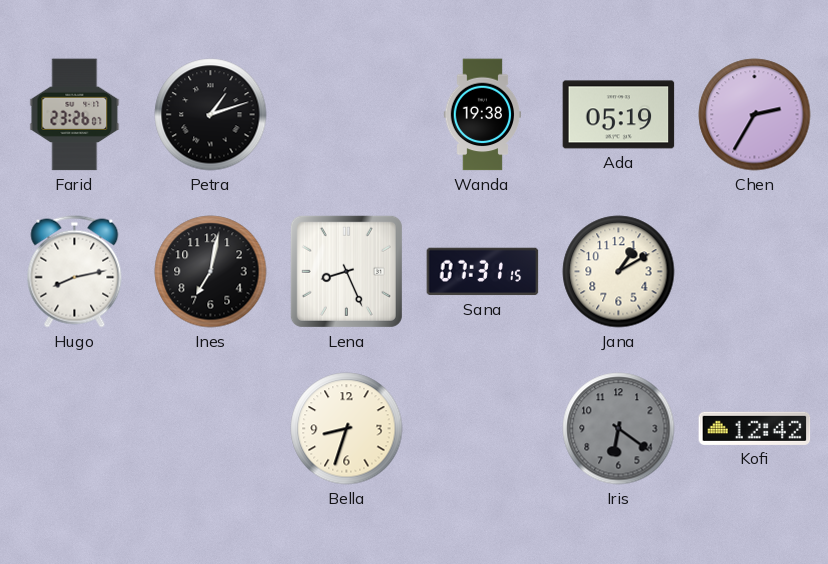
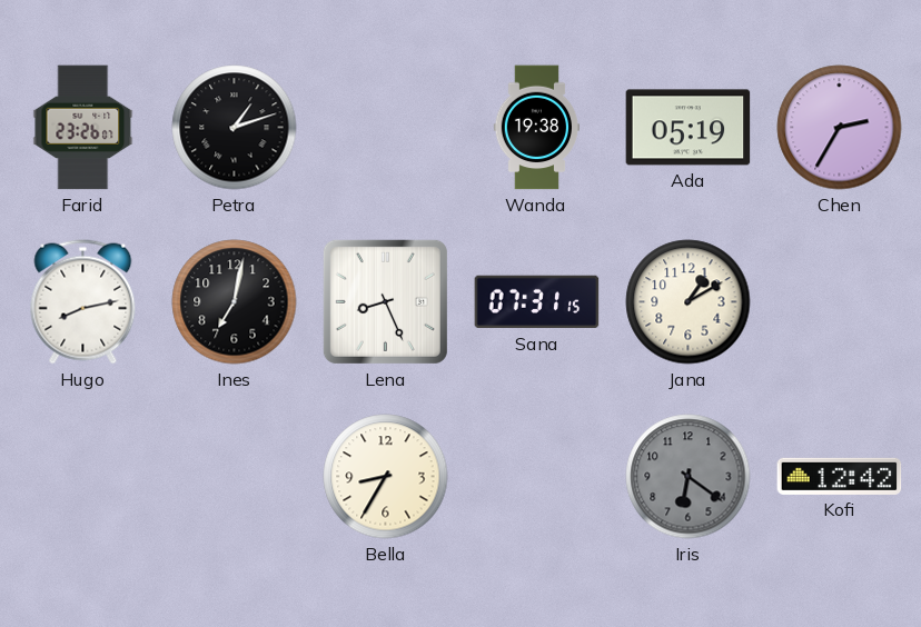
Bella: 8:33 -> 8:35
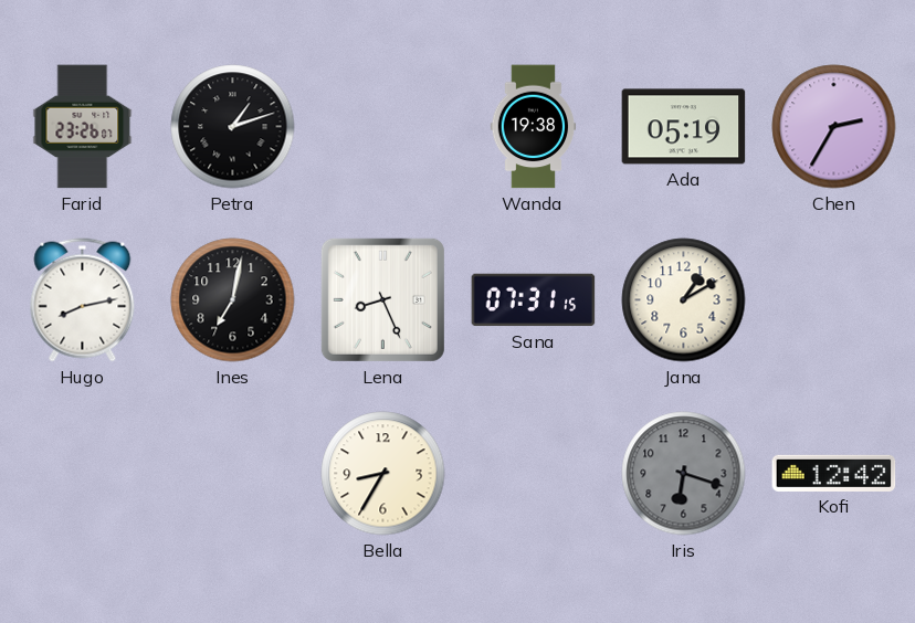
Iris: 6:21 -> 6:18
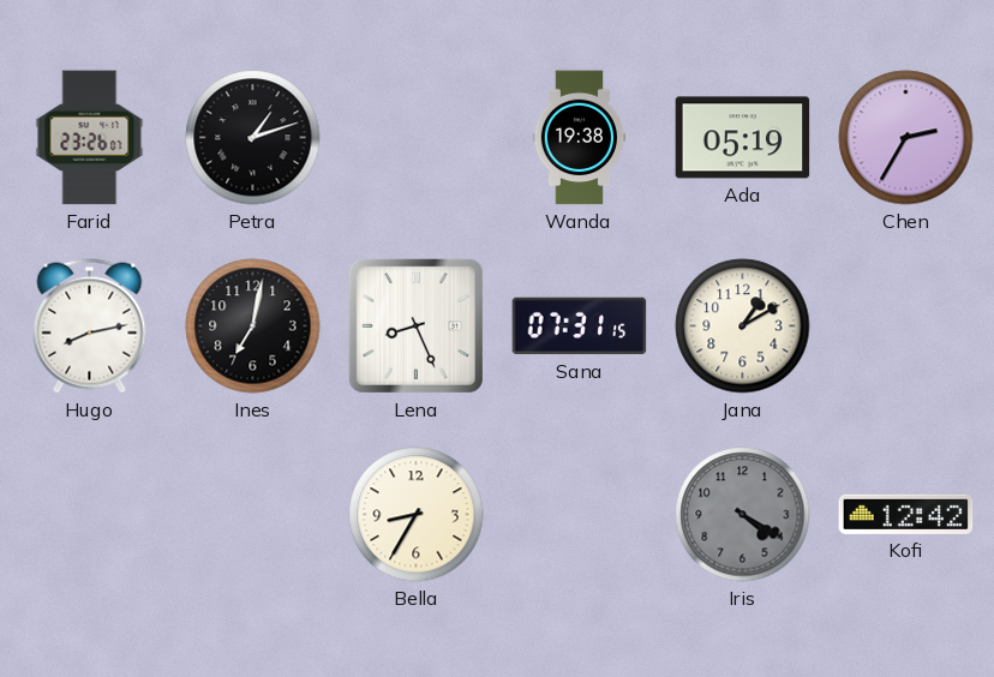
Iris: 6:18 -> 4:20
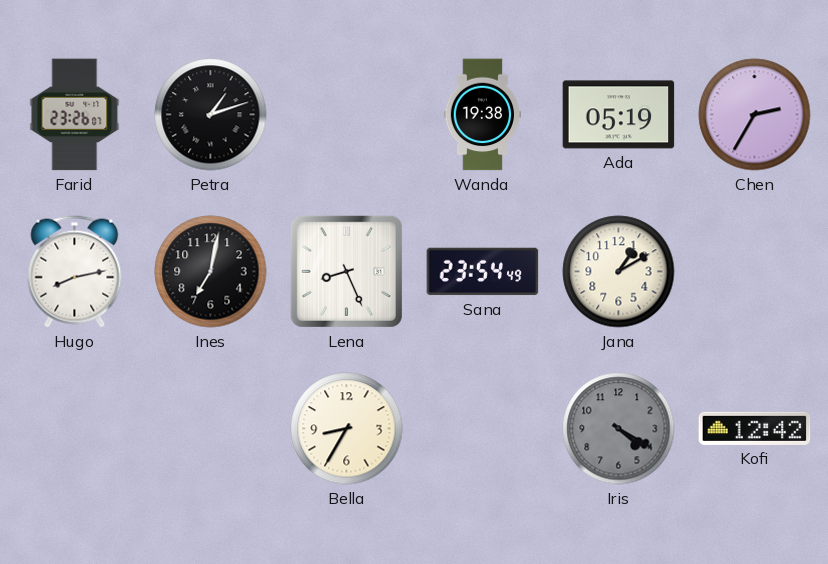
Sana: 07:31 -> 23:54
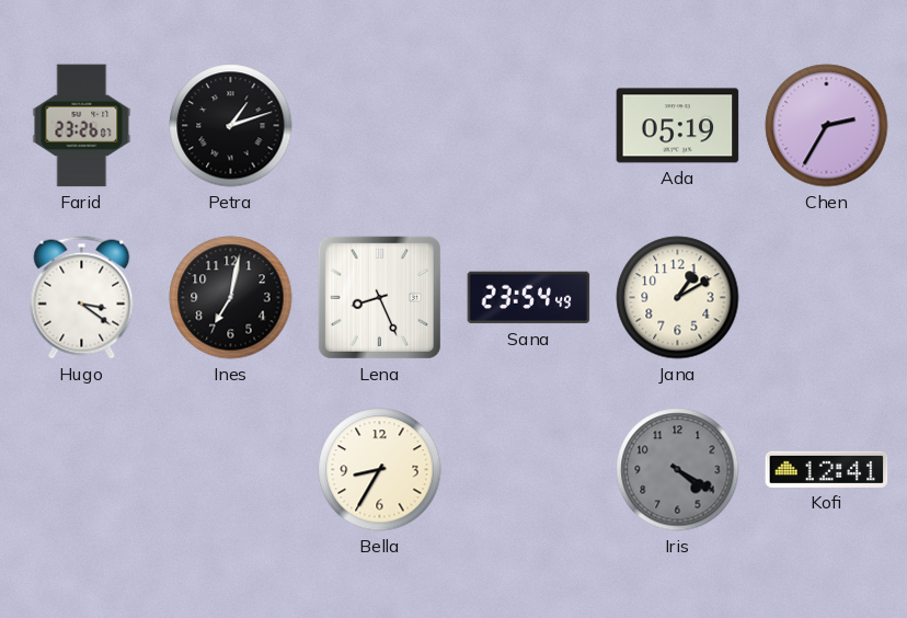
Wanda: 19:38 -> none
Hugo: 8:13 -> 3:21
Kofi: 12:42 -> 12:41
